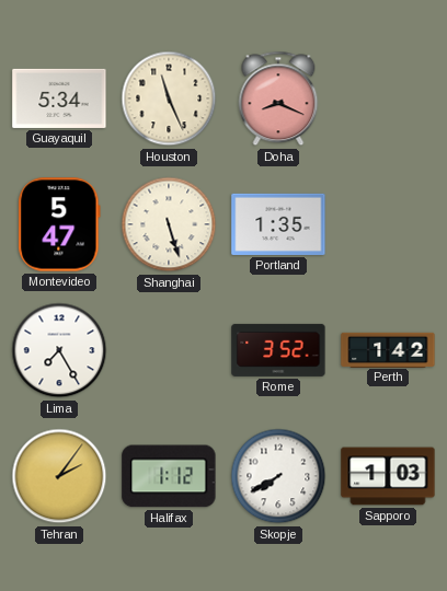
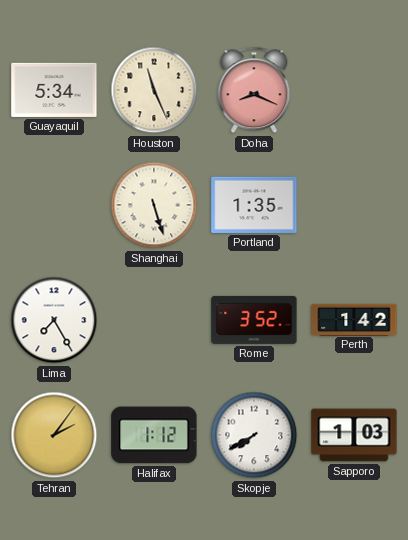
Montevideo: 5:47 -> none
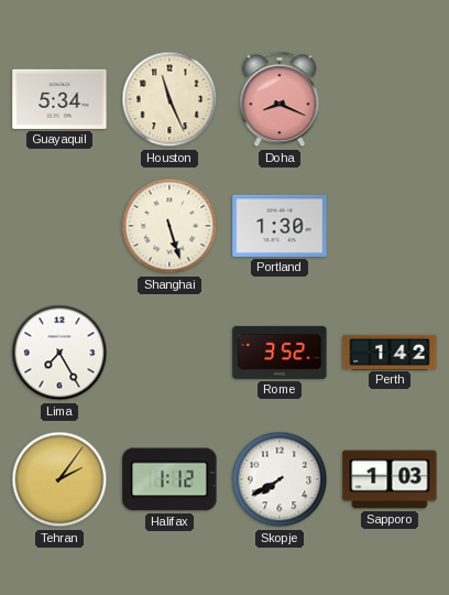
Portland: 1:35 -> 1:30
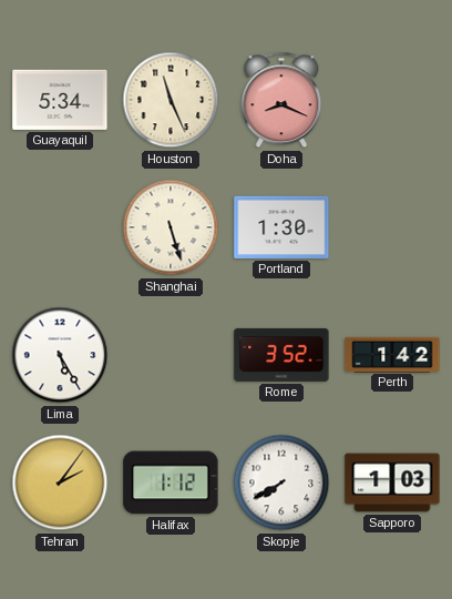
Lima: 7:25 -> 5:25
